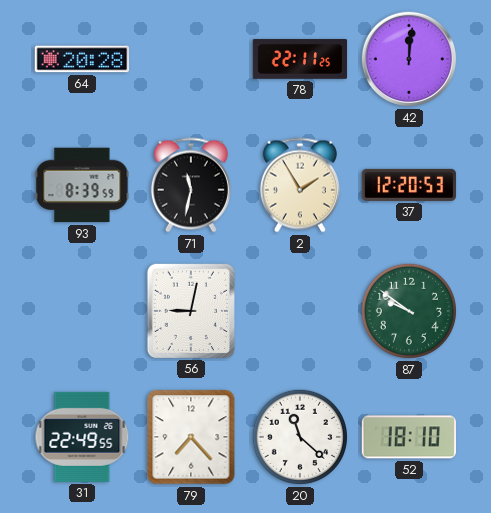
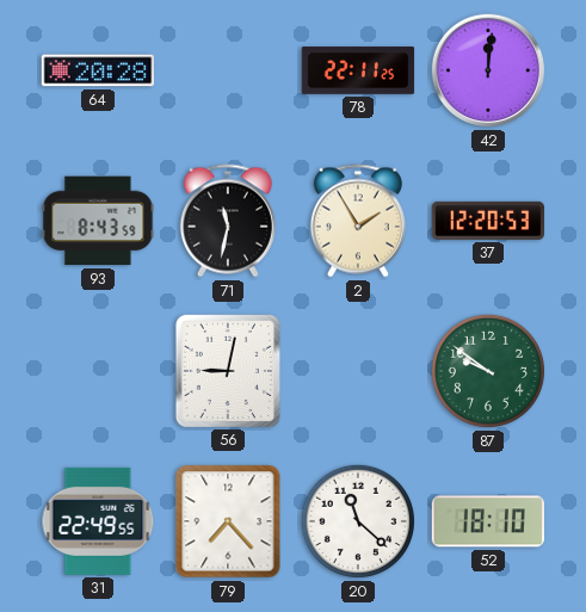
93: 8:39 -> 8:43
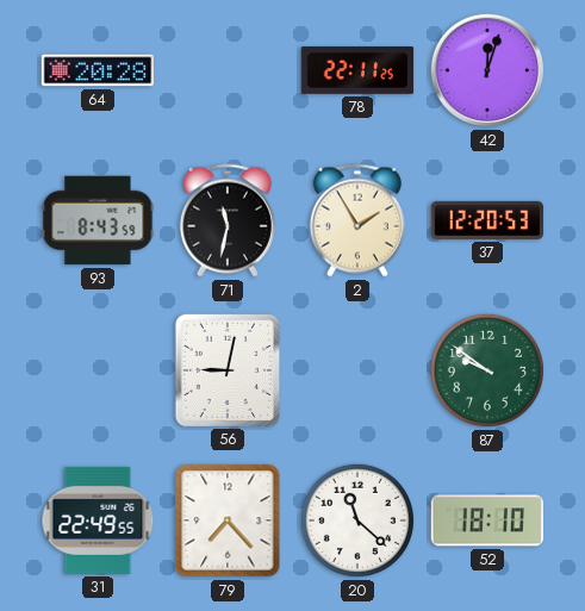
42: 12:01 -> 12:03
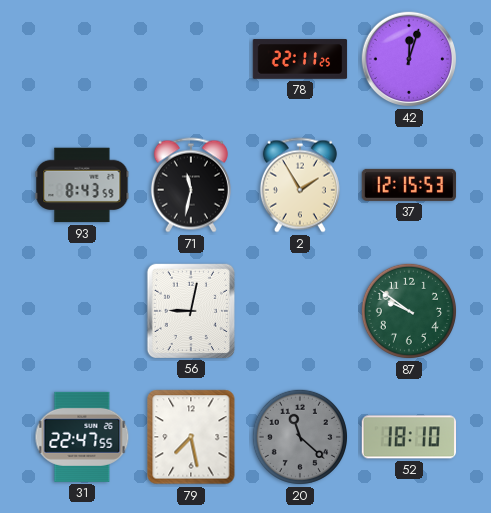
64: 20:28 -> none
37: 12:20 -> 12:15
31: 22:49 -> 22:47
79: 7:23 -> 7:28
20 dial: white -> grey
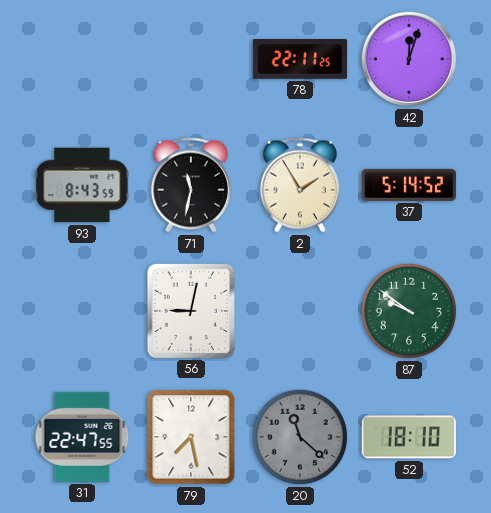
37: 12:15 -> 5:14
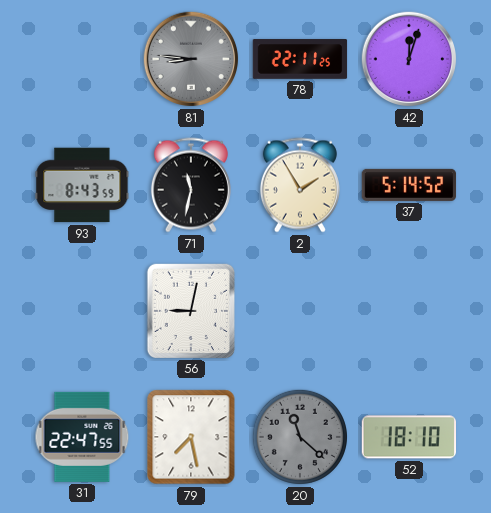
81: none -> 8:46
87: 9:51 -> none
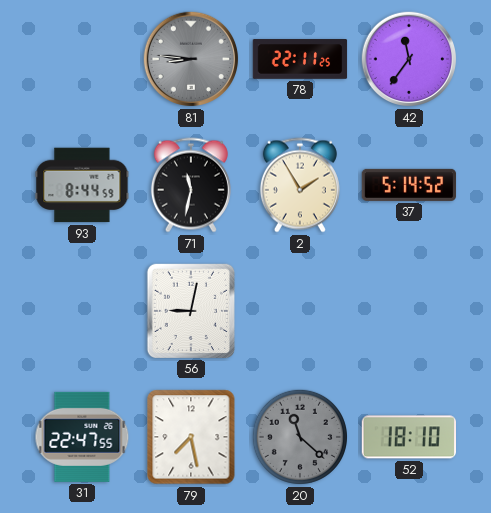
42: 12:03 -> 11:36
93: 8:43 -> 8:44
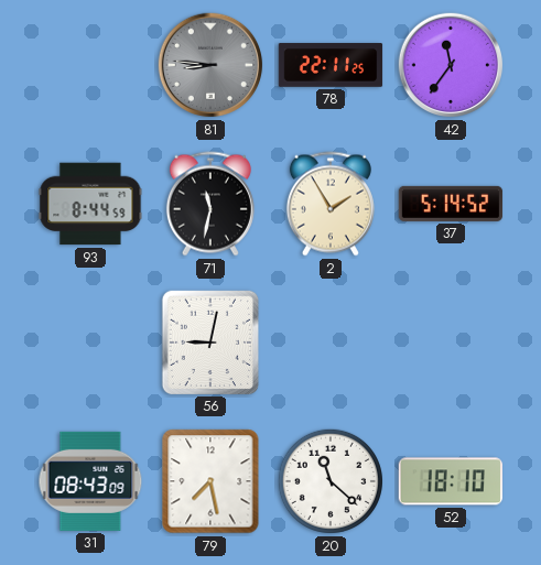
31: 22:47 -> 08:43
20 dial: grey -> white
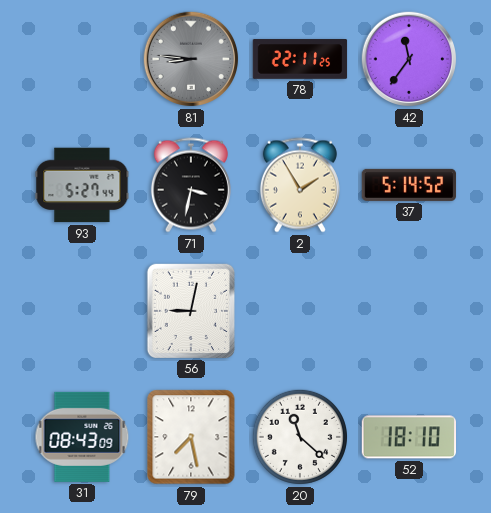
93: 8:44 -> 5:27
71: 11:32 -> 3:32
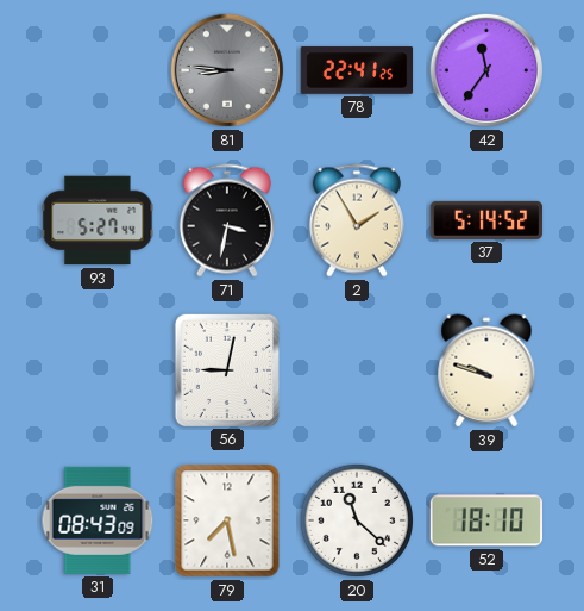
78: 22:11 -> 22:41
39: none -> 9:48
